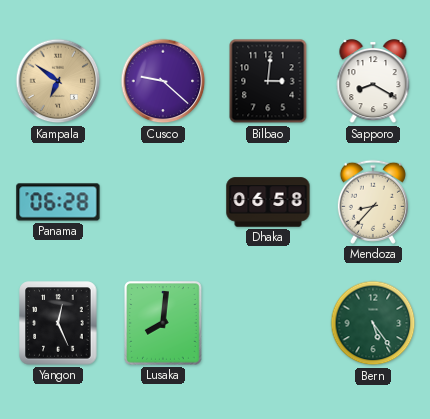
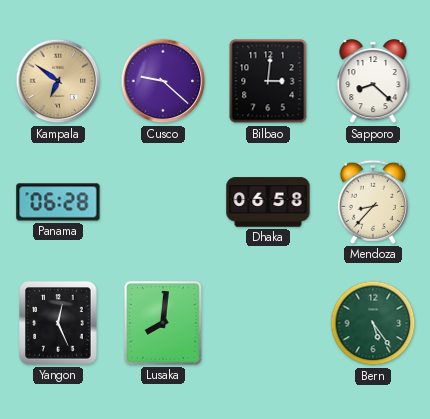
Sapporo: 8:20 -> 8:22
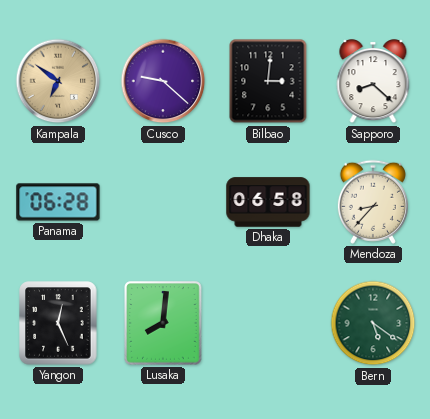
Bern: 5:24 -> 5:21
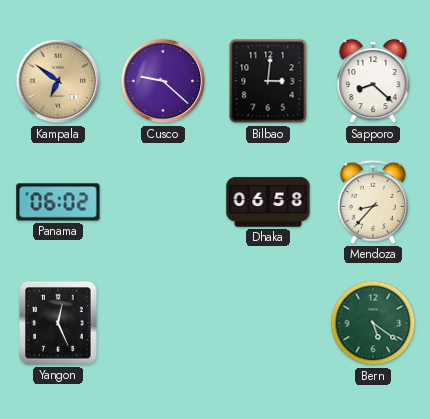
Panama: 06:28 -> 06:02
Lusaka: 8:01 -> none
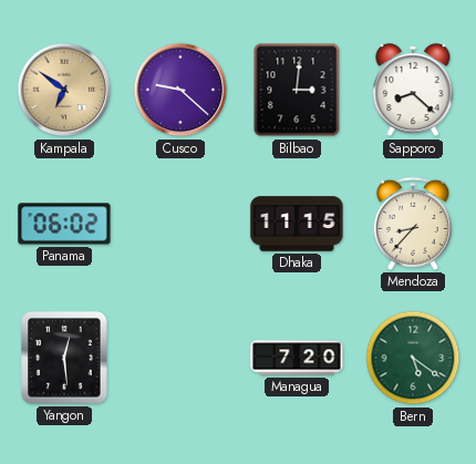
Dhaka: 06:58 -> 11:15
Yangon: 12:26 -> 12:29
Managua: none -> 7:20
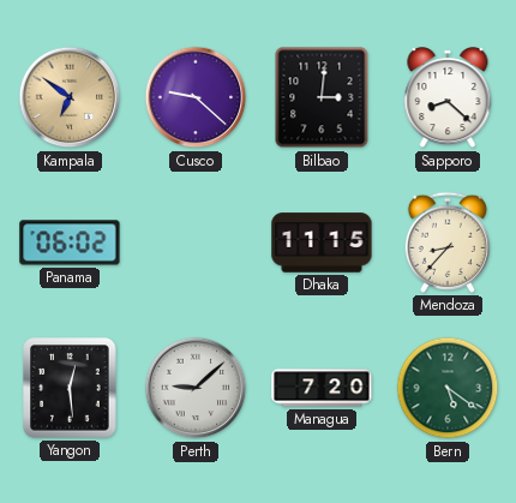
Perth: none -> 9:08
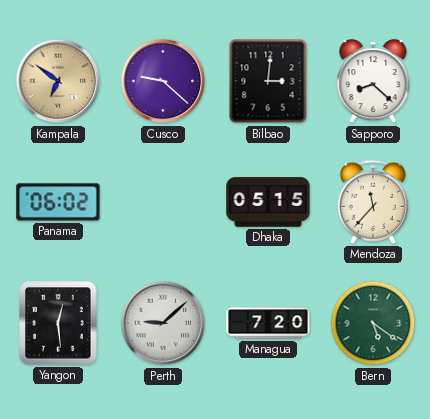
Dhaka: 11:15 -> 05:15
Mendoza: 8:37 -> 11:37
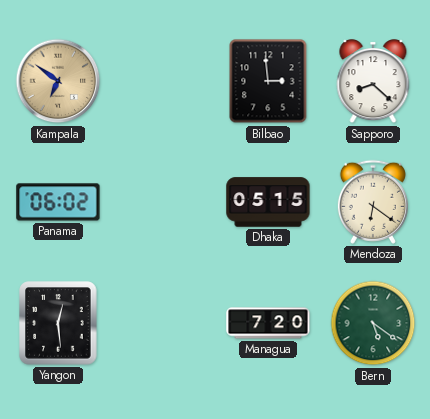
Cusco: 9:22 -> none
Bilbao: 3:01 -> 2:59
Mendoza: 11:37 -> 6:21
Perth: 9:08 -> none
